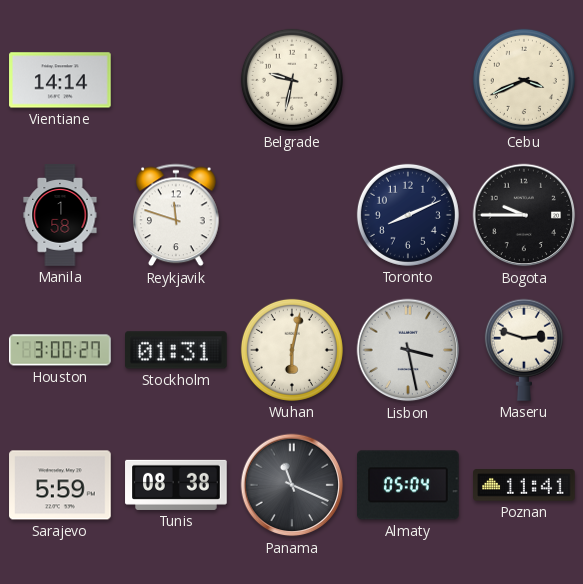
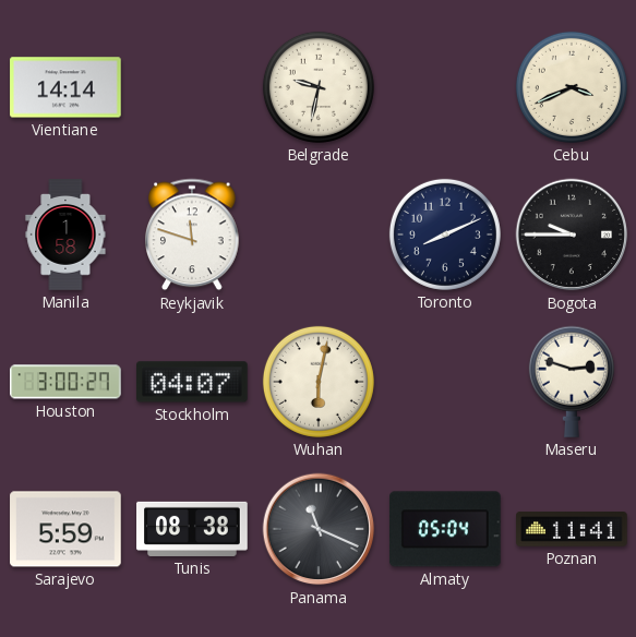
Stockholm: 01:31 -> 04:07
Lisbon: 3:28 -> none
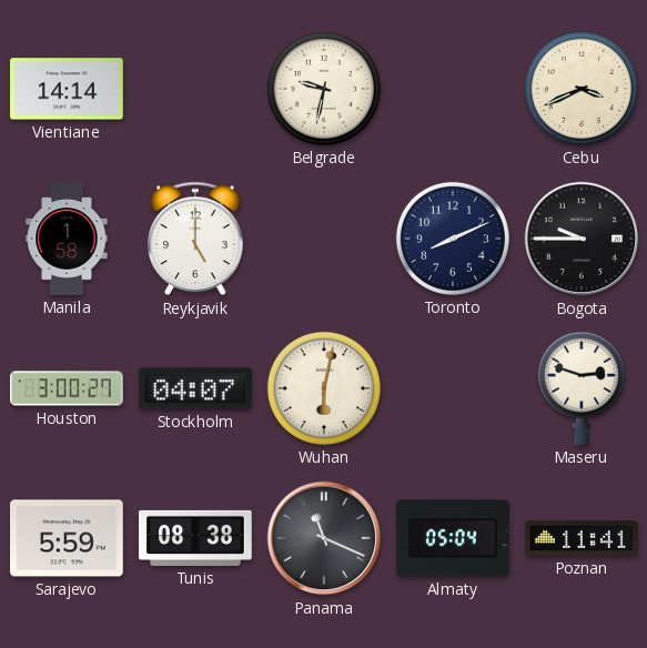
Reykjavik: 11:48 -> 5:00
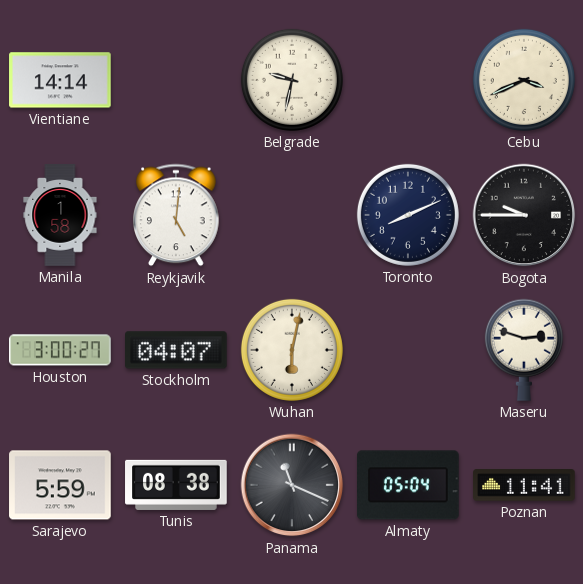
Reykjavik: 5:00 -> 5:01
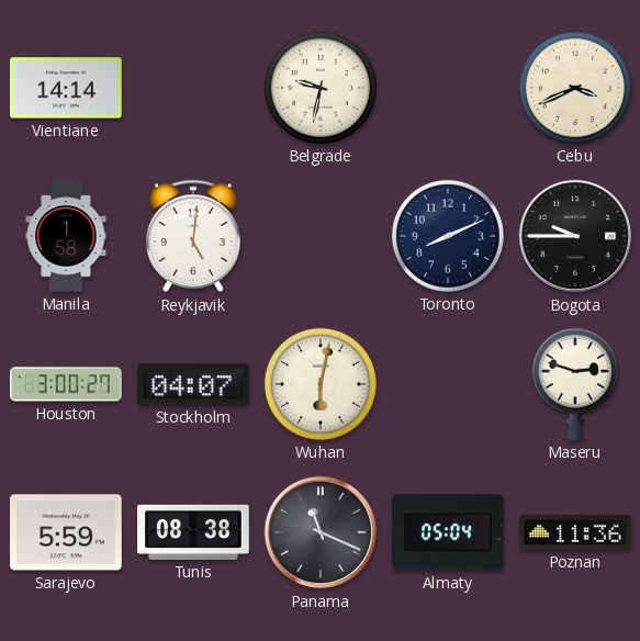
Poznan: 11:41 -> 11:36
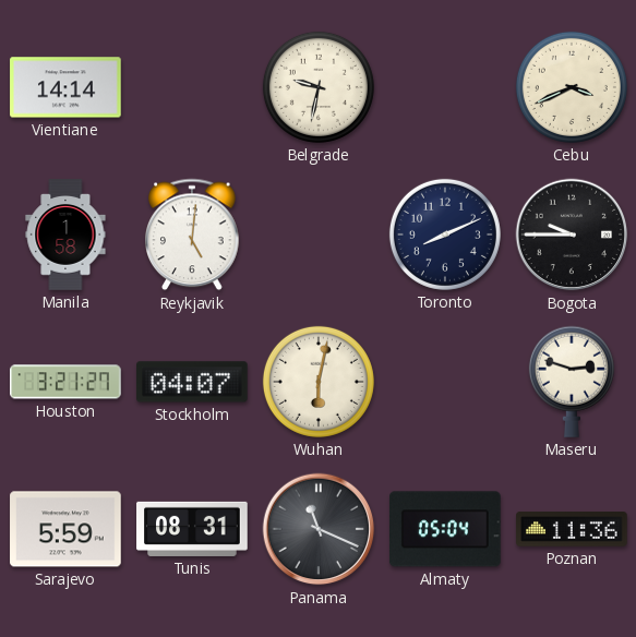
Houston: 3:00 -> 3:21
Tunis: 08:38 -> 08:31
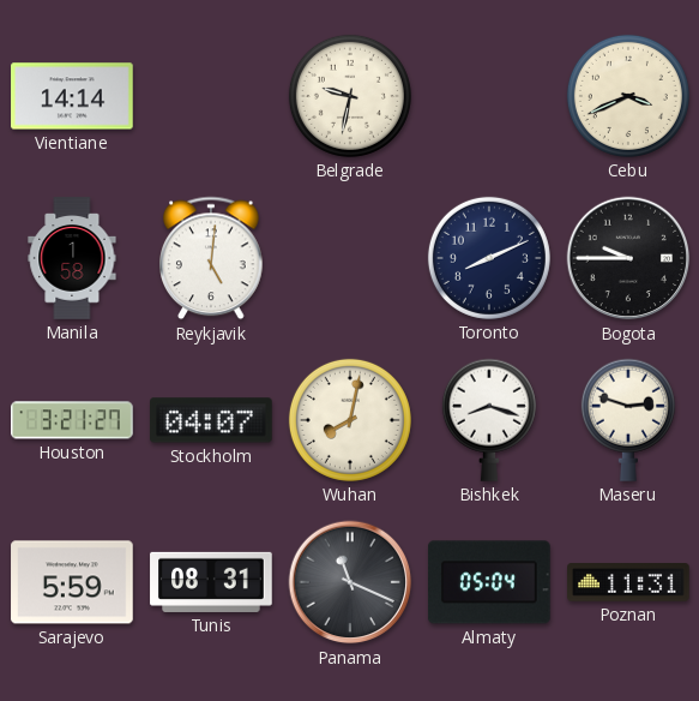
Wuhan: 6:02 -> 8:02
Bishkek: none -> 8:18
Poznan: 11:36 -> 11:31
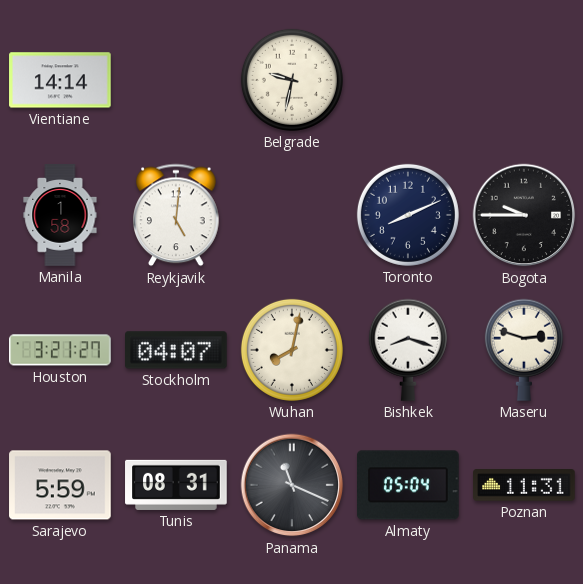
Cebu: 3:41 -> none
